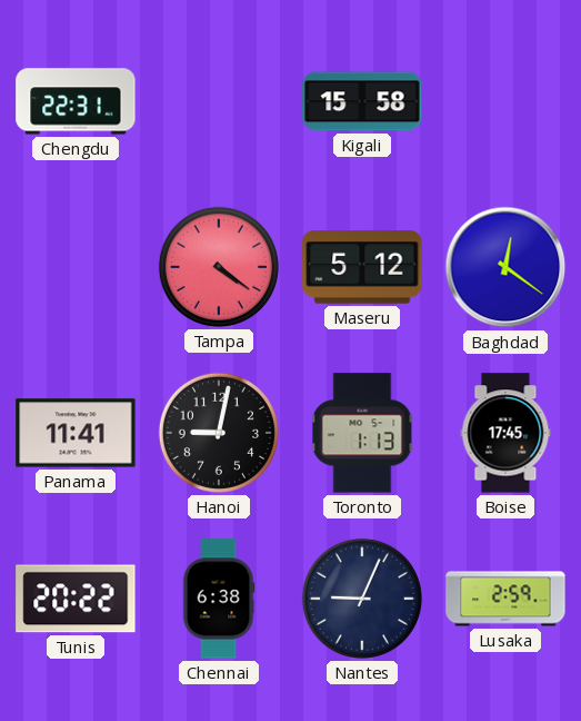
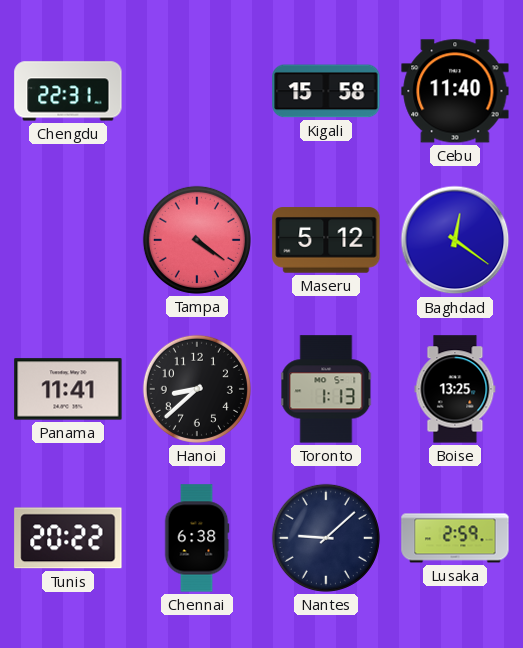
Cebu: none -> 11:40
Hanoi: 9:02 -> 8:38
Boise: 17:45 -> 13:25
Nantes: 9:04 -> 9:08
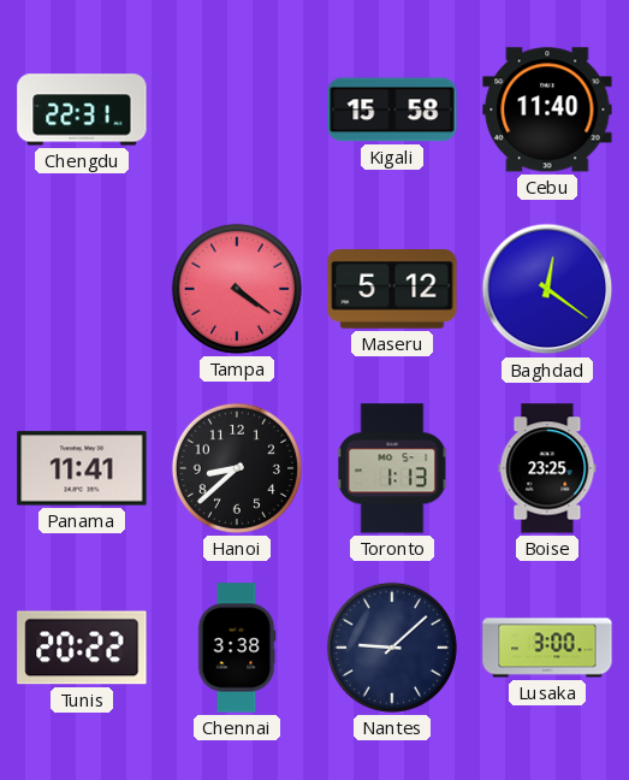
Boise: 13:25 -> 23:25
Chennai: 6:38 -> 3:38
Lusaka: 2:59 -> 3:00
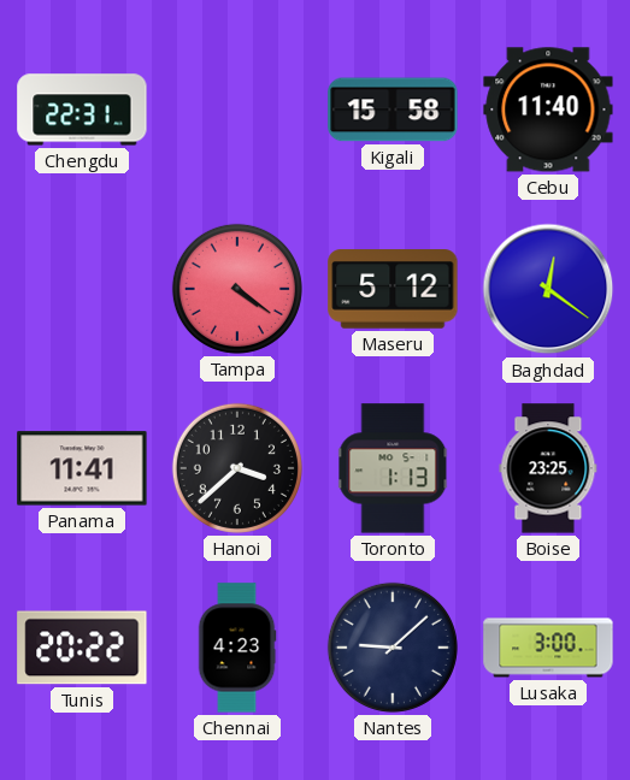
Hanoi: 8:38 -> 3:38
Chennai: 3:38 -> 4:23
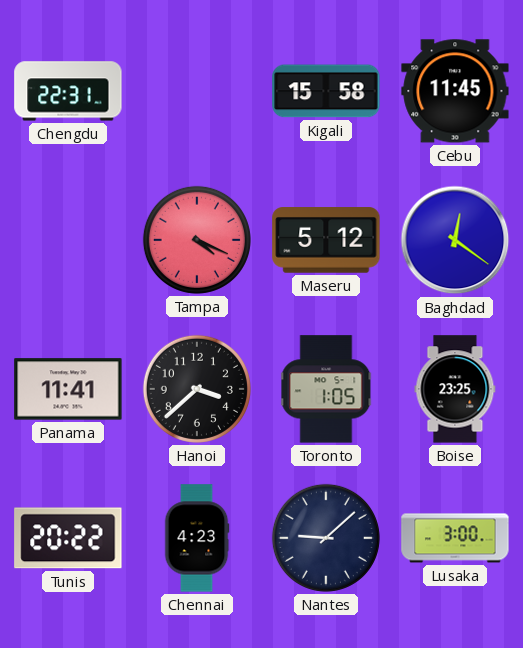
Cebu: 11:40 -> 11:45
Tampa: 4:21 -> 4:19
Toronto: 1:13 -> 1:05
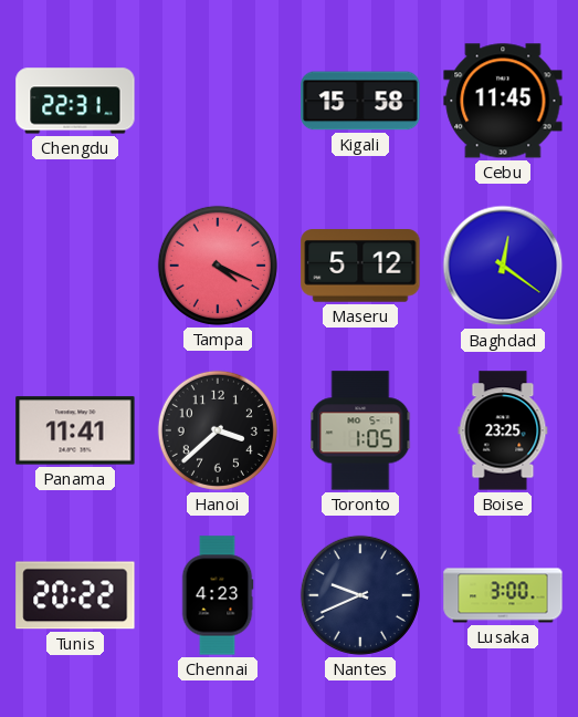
Nantes: 9:08 -> 9:41
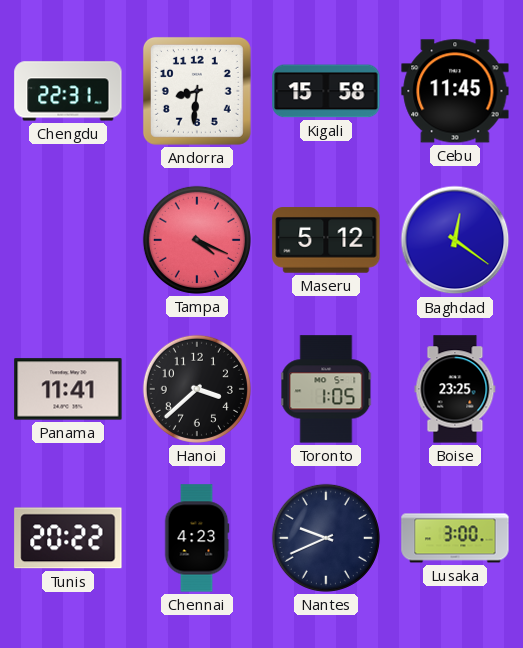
Andorra: none -> 8:31
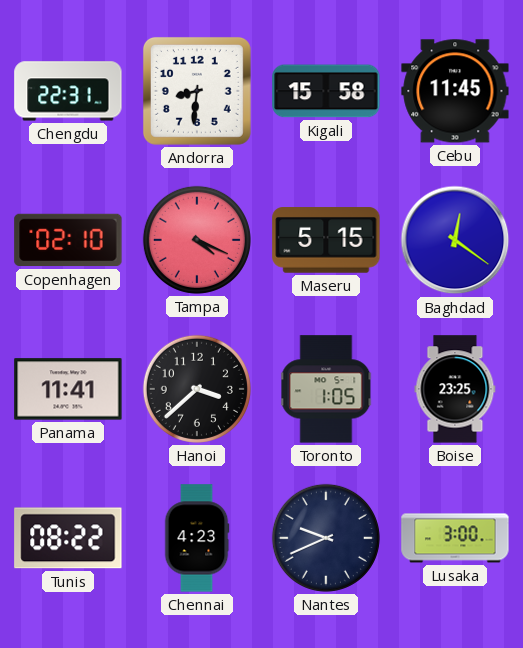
Copenhagen: none -> 02:10
Maseru: 5:12 -> 5:15
Tunis: 20:22 -> 08:22
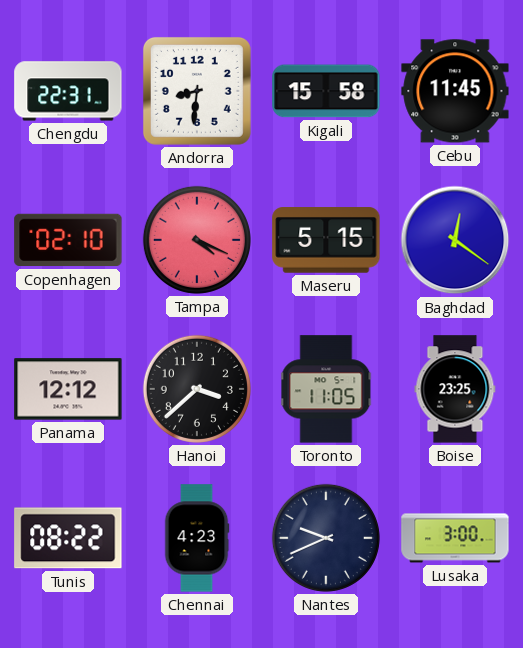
Panama: 11:41 -> 12:12
Toronto: 1:05 -> 11:05
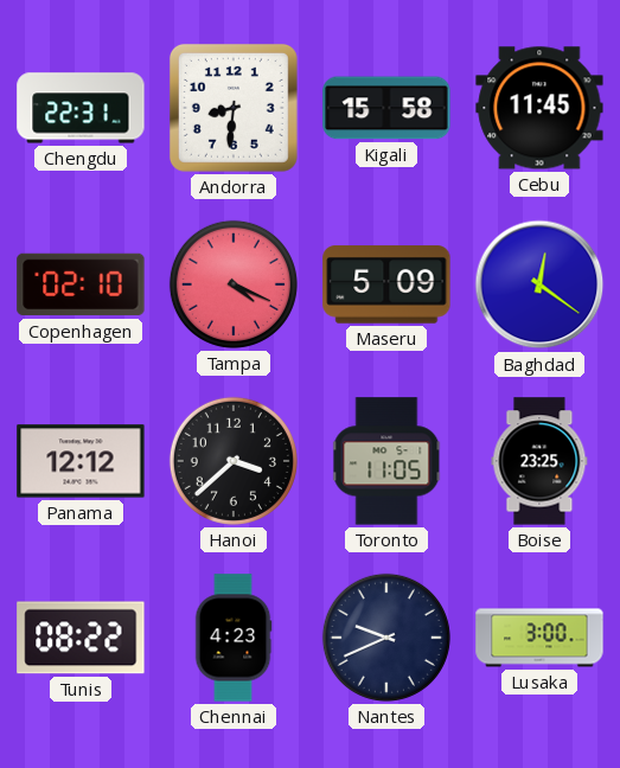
Maseru: 5:15 -> 5:09
